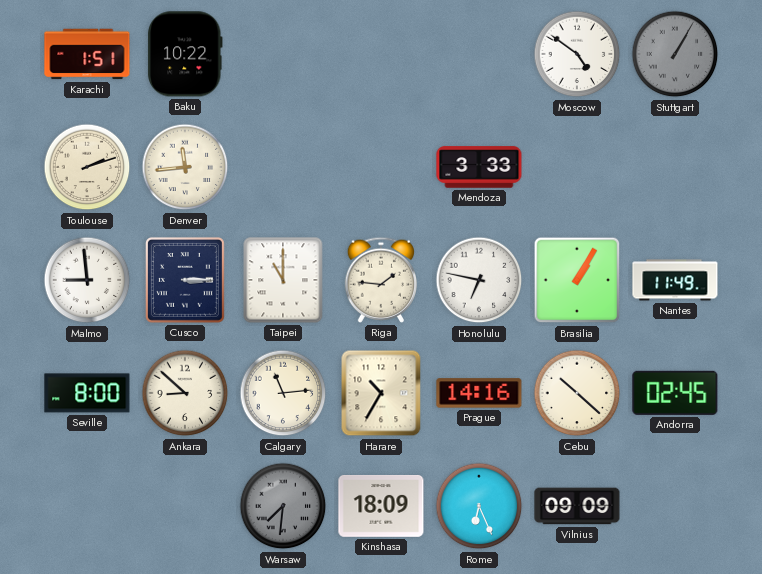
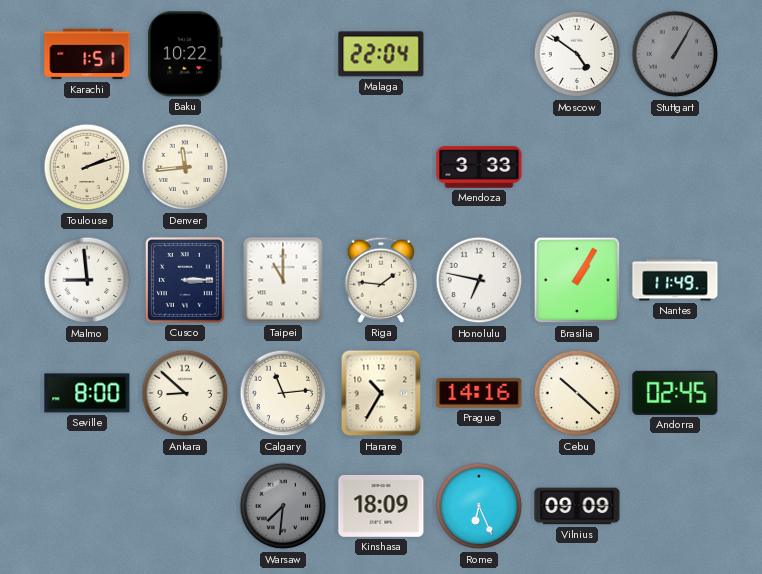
Malaga: none -> 22:04
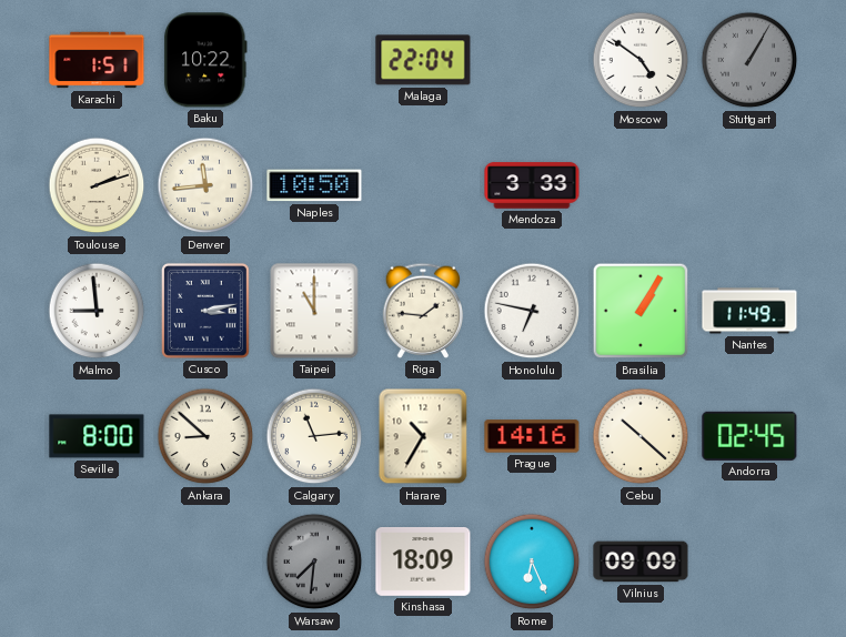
Naples: none -> 10:50
Cusco: 3:15 -> 3:13
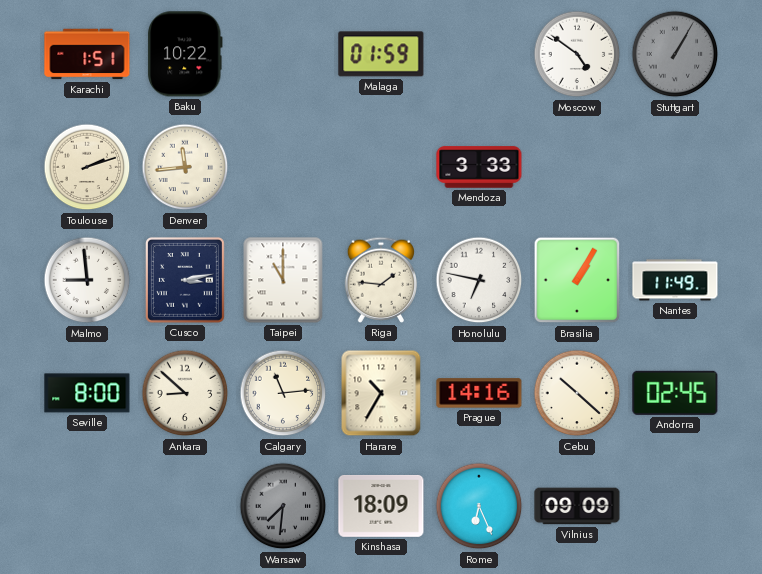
Malaga: 22:04 -> 01:59
Naples: 10:50 -> none
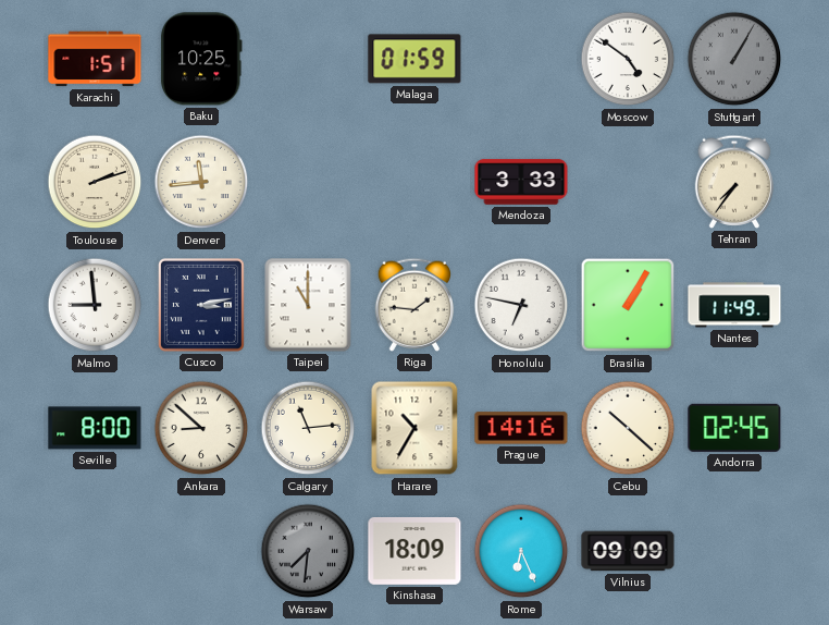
Baku: 10:22 -> 10:25
Tehran: none -> 7:36
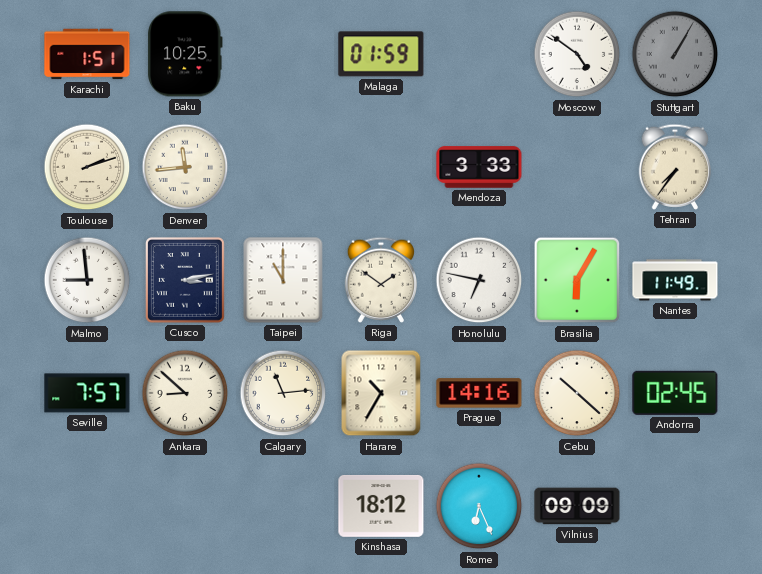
Riga: 1:46 -> 1:51
Brasilia: 1:05 -> 6:05
Seville: 8:00 -> 7:57
Warsaw: 7:31 -> none
Kinshasa: 18:09 -> 18:12
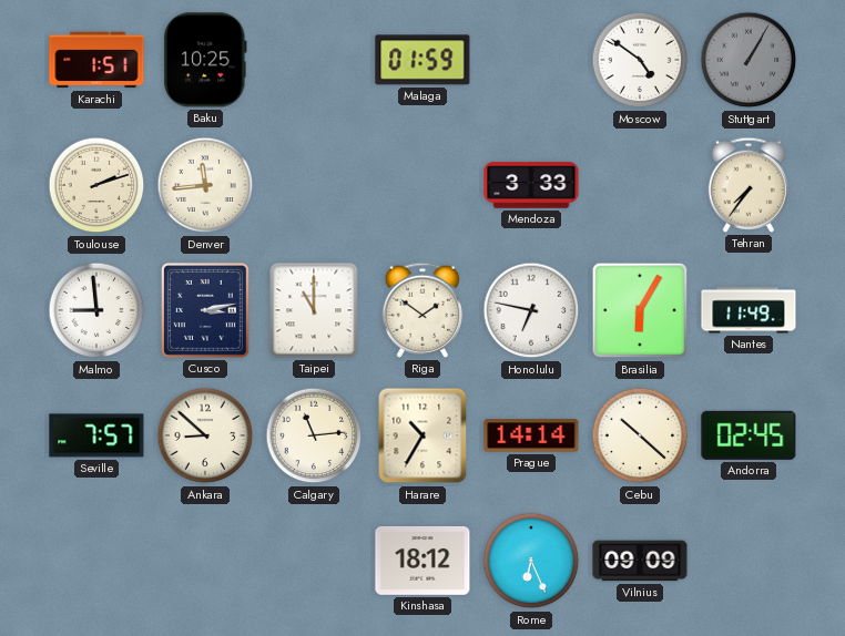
Prague: 14:16 -> 14:14
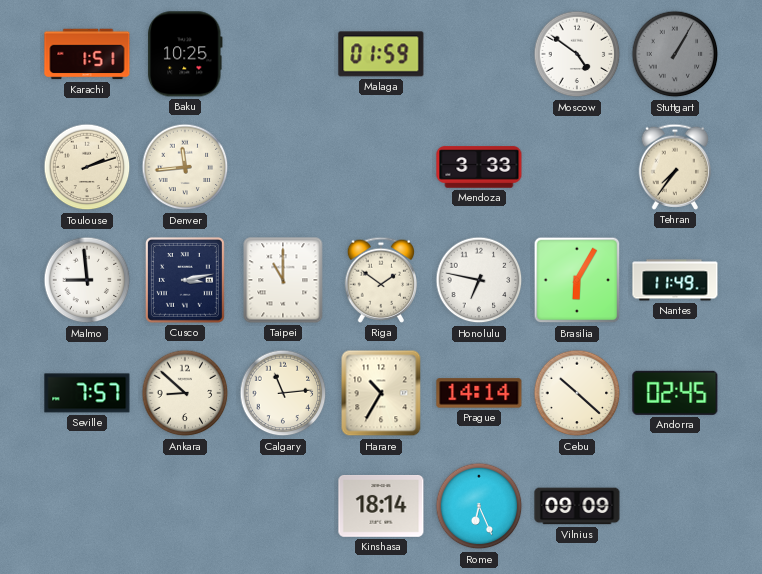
Kinshasa: 18:12 -> 18:14
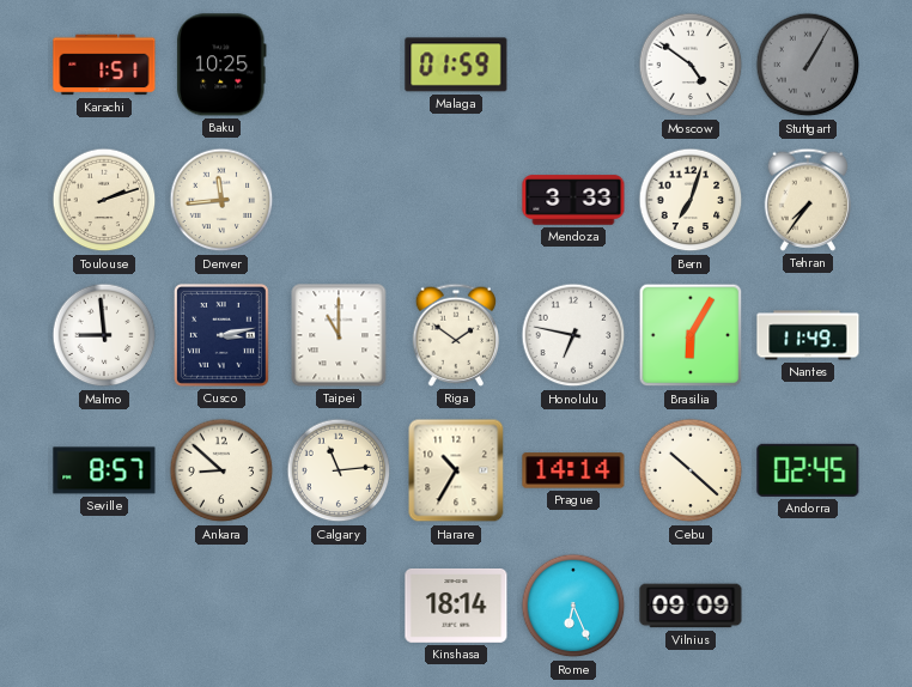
Bern: none -> 7:03
Seville: 7:57 -> 8:57
